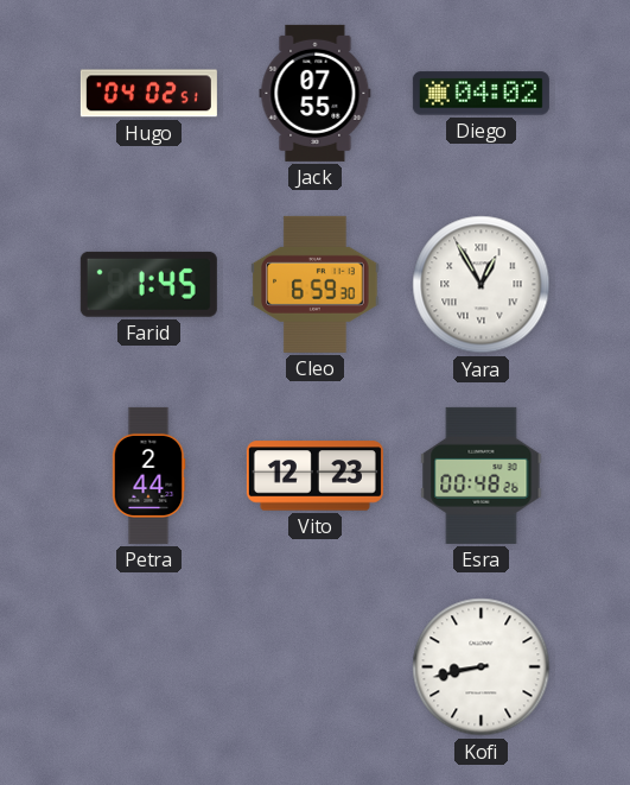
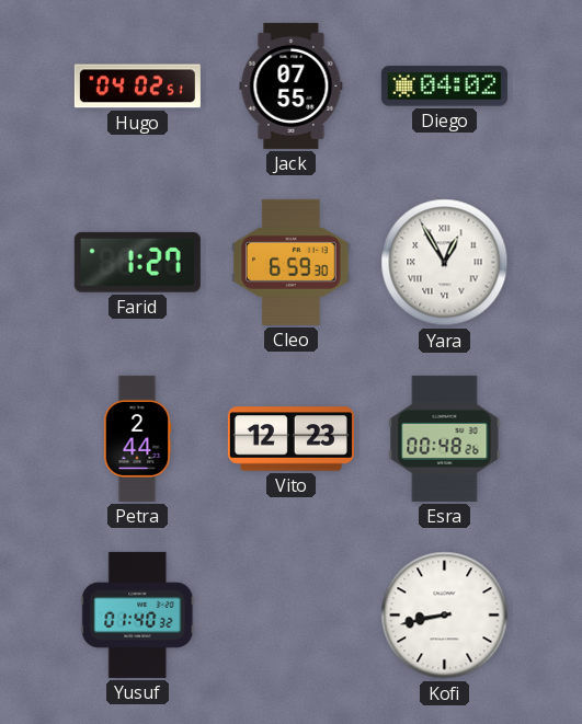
Farid: 1:45 -> 1:27
Yusuf: none -> 01:40
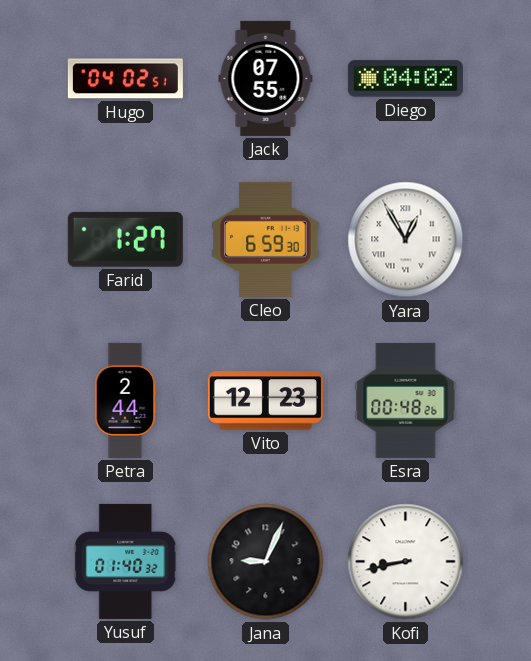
Jana: none -> 9:04
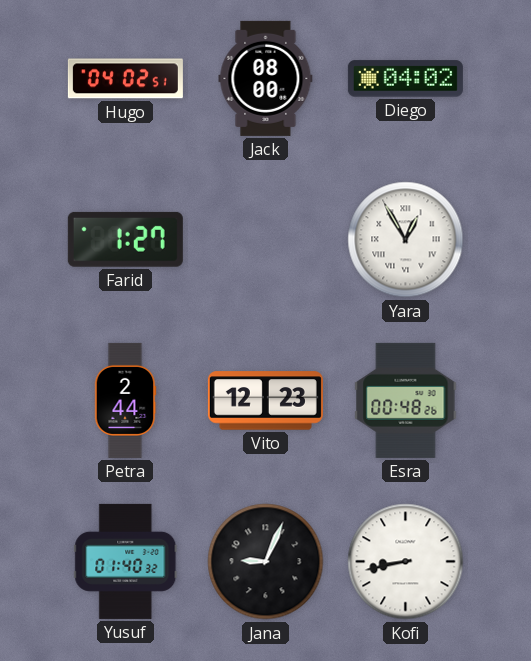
Jack: 07:55 -> 08:00
Cleo: 6:59 -> none
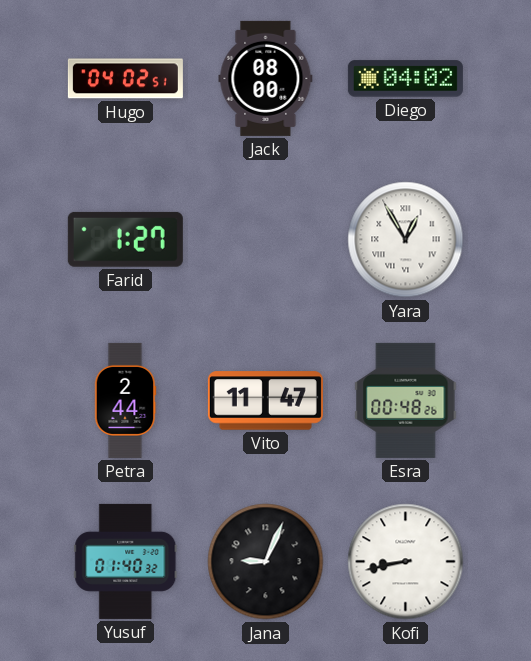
Vito: 12:23 -> 11:47
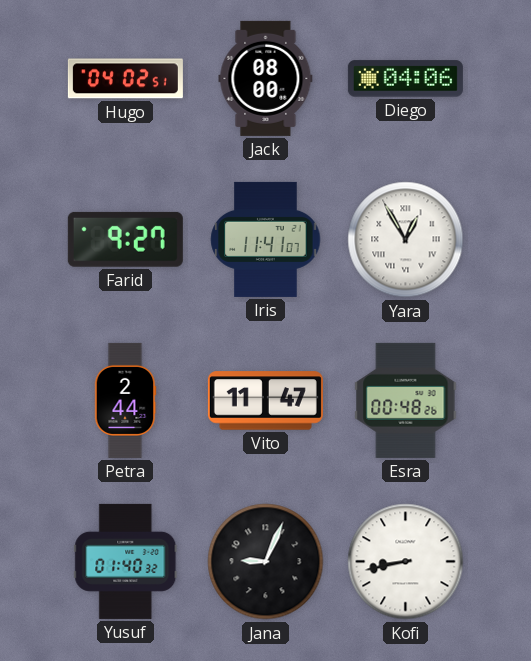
Diego: 04:02 -> 04:06
Farid: 1:27 -> 9:27
Iris: none -> 11:41
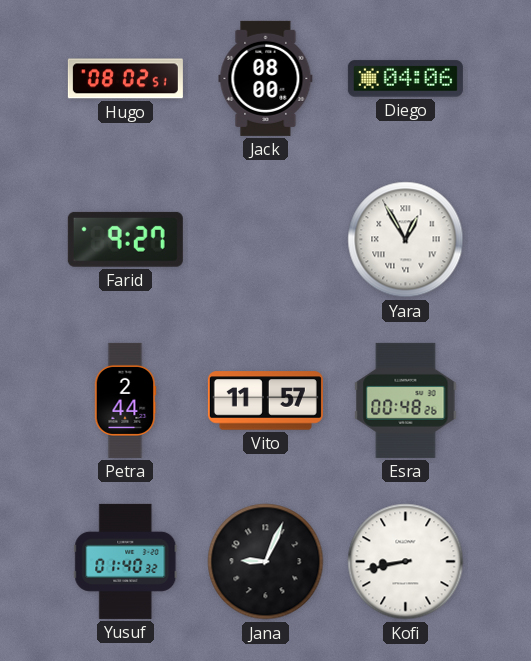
Hugo: 04:02 -> 08:02
Iris: 11:41 -> none
Vito: 11:47 -> 11:57
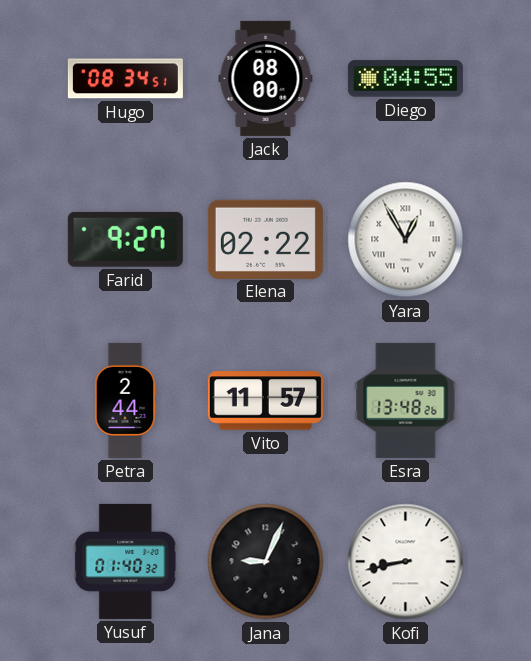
Hugo: 08:02 -> 08:34
Diego: 04:06 -> 04:55
Elena: none -> 02:22
Esra: 00:48 -> 13:48
